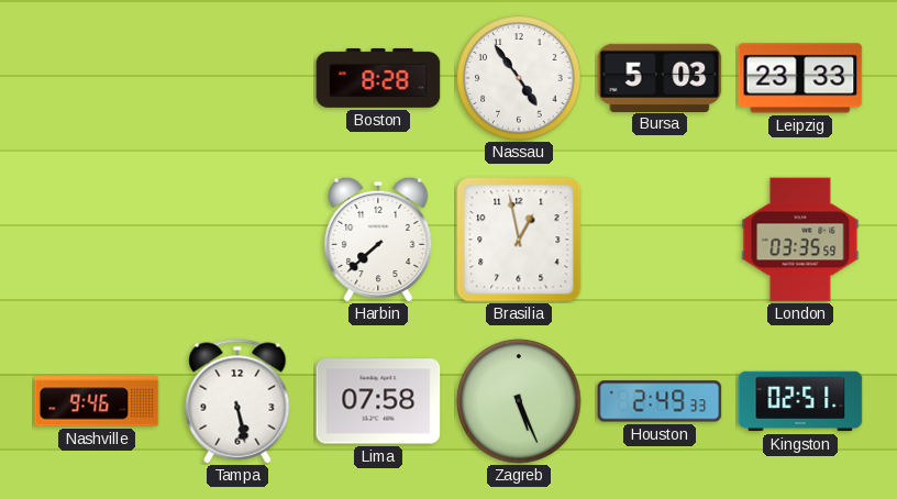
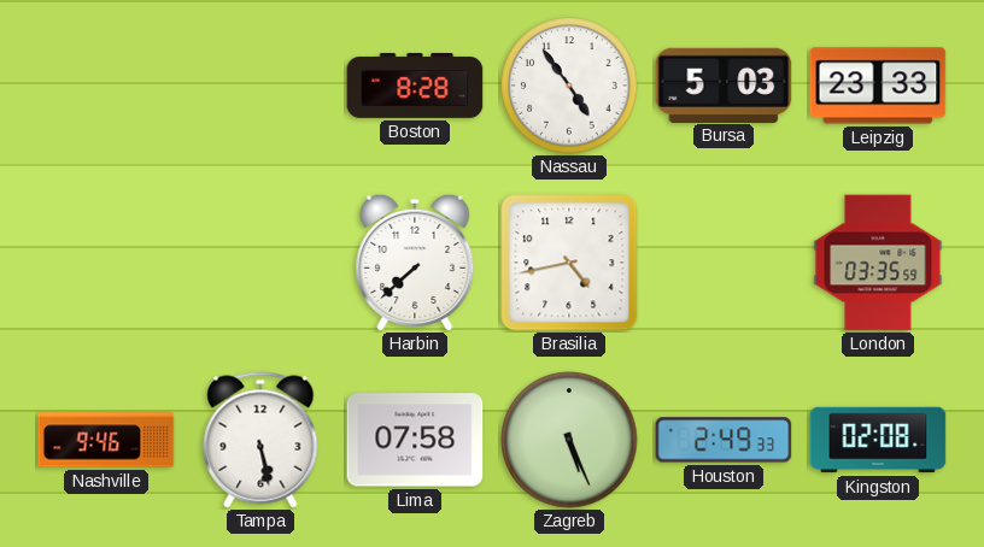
Brasilia: 12:58 -> 4:43
Kingston: 02:51 -> 02:08
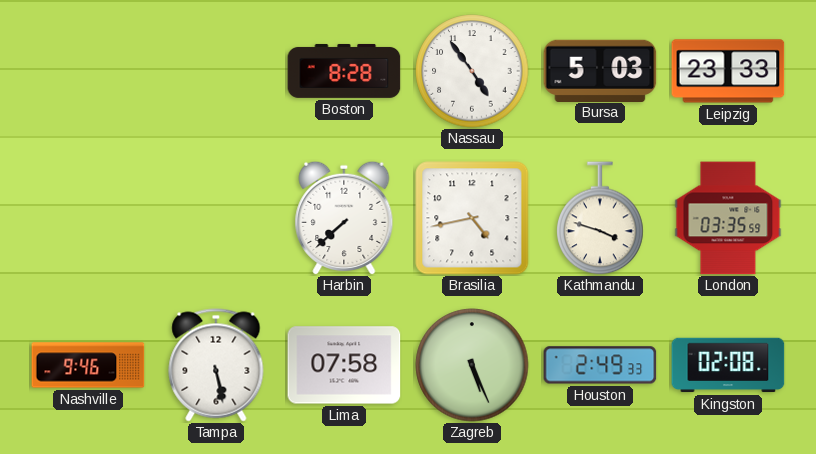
Kathmandu: none -> 3:48
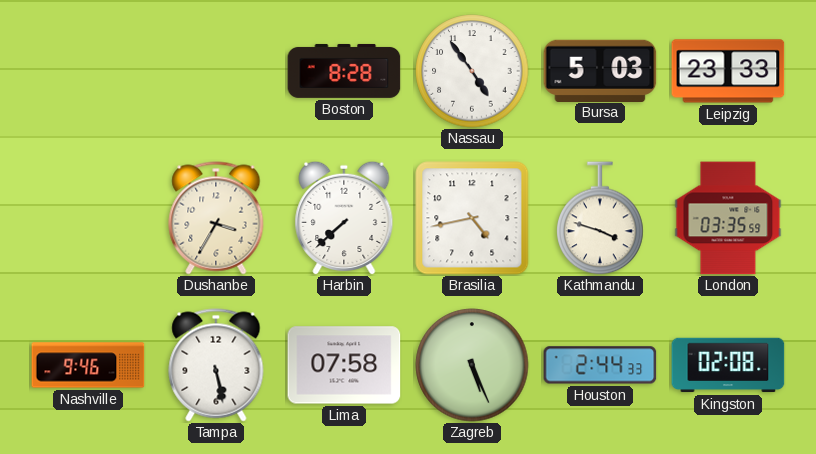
Dushanbe: none -> 3:35
Houston: 2:49 -> 2:44
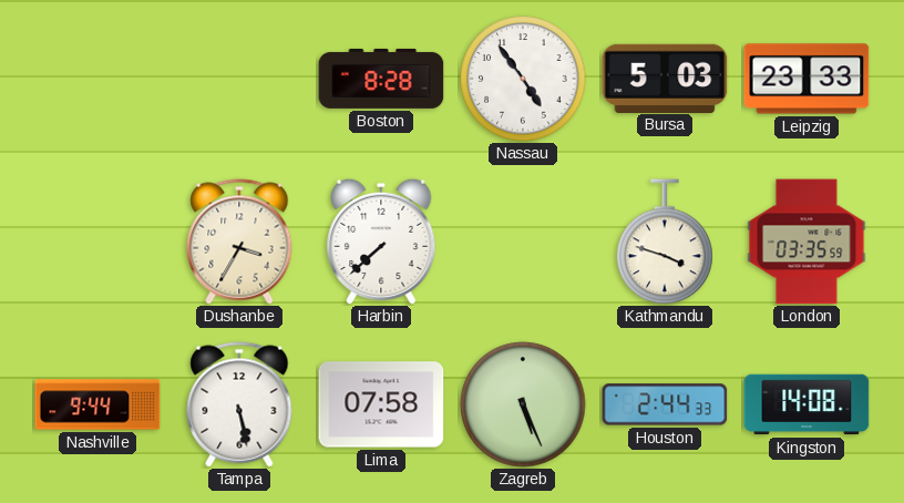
Brasilia: 4:43 -> none
Nashville: 9:46 -> 9:44
Kingston: 02:08 -> 14:08
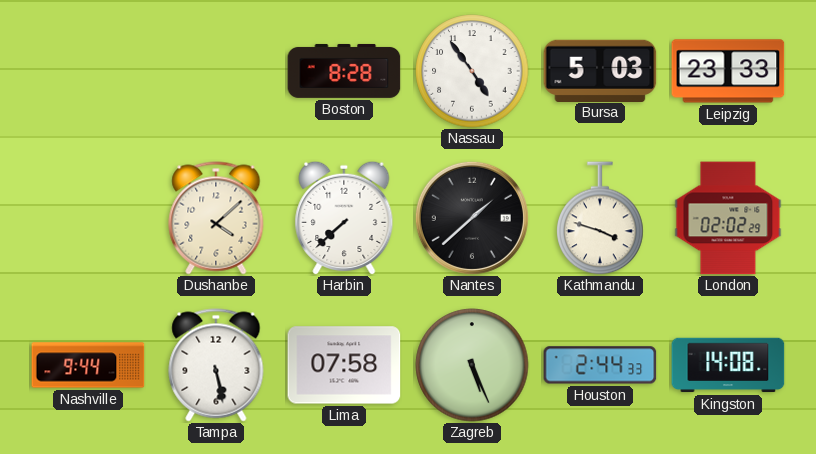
Dushanbe: 3:35 -> 4:08
Nantes: none -> 1:38
London: 03:35 -> 02:02
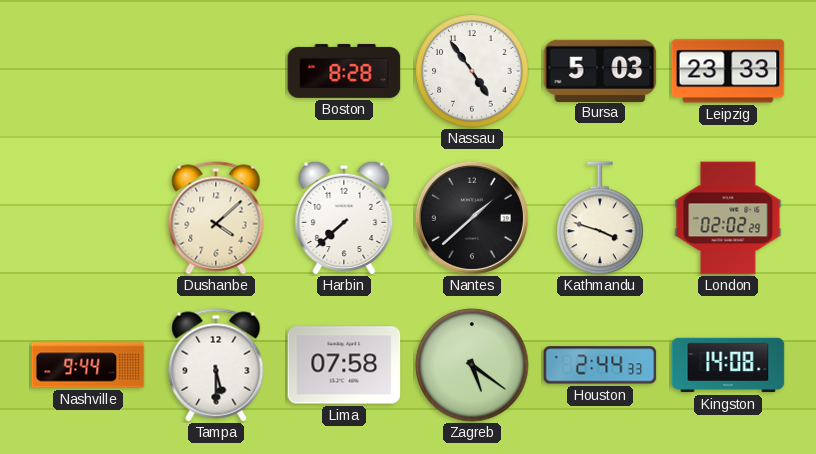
Tampa: 5:28 -> 5:30
Zagreb: 5:26 -> 5:21
